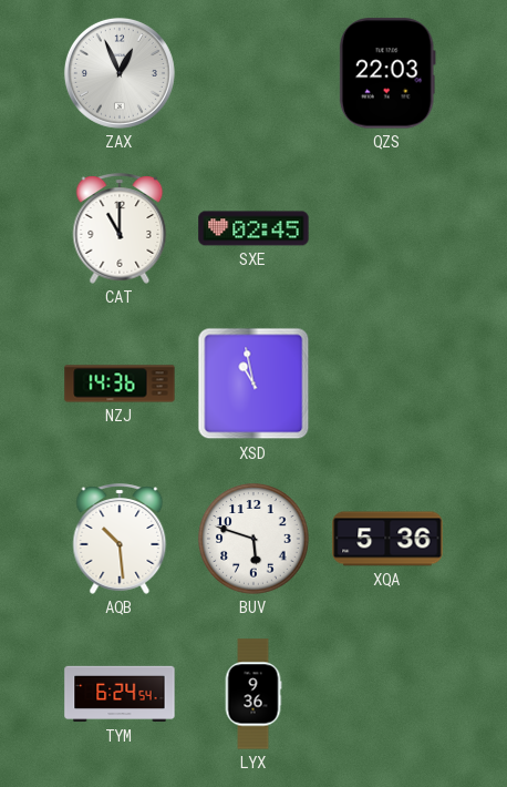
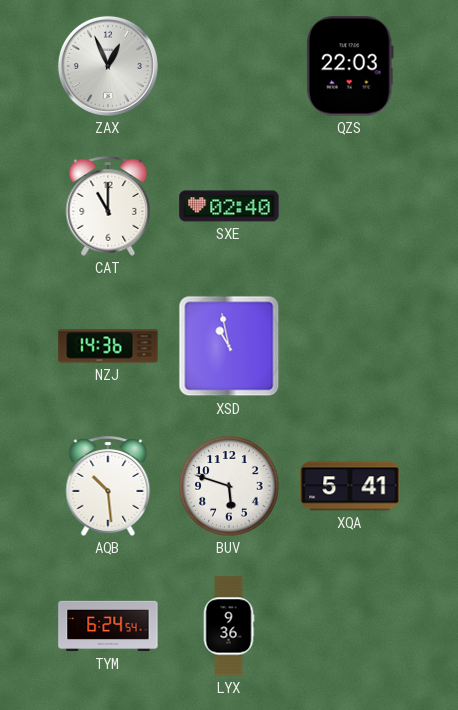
SXE: 02:45 -> 02:40
XQA: 5:36 -> 5:41
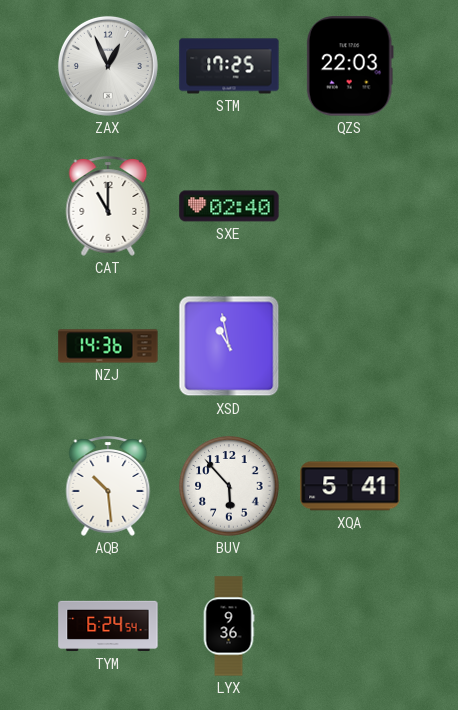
STM: none -> 17:25
BUV: 5:48 -> 5:53
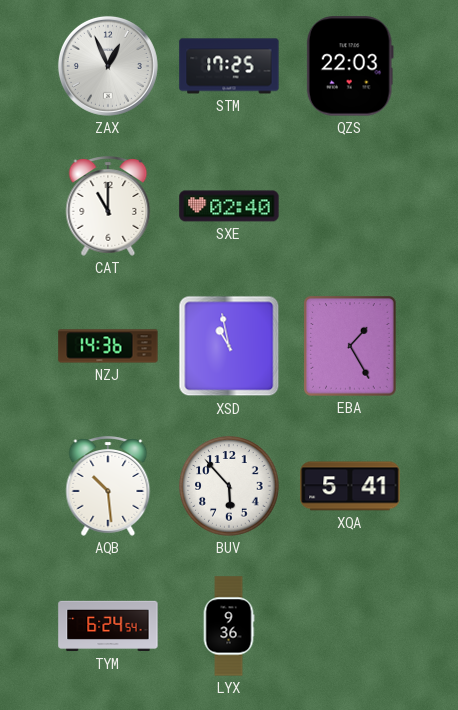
EBA: none -> 1:25
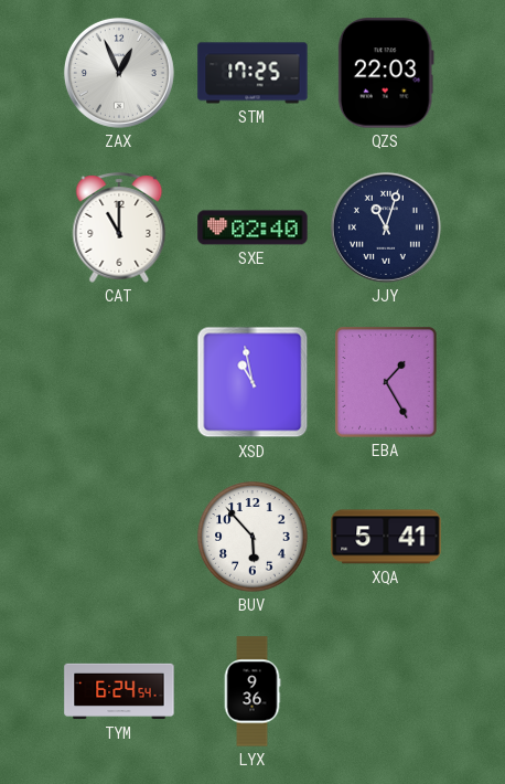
JJY: none -> 11:03
NZJ: 14:36 -> none
AQB: 10:29 -> none
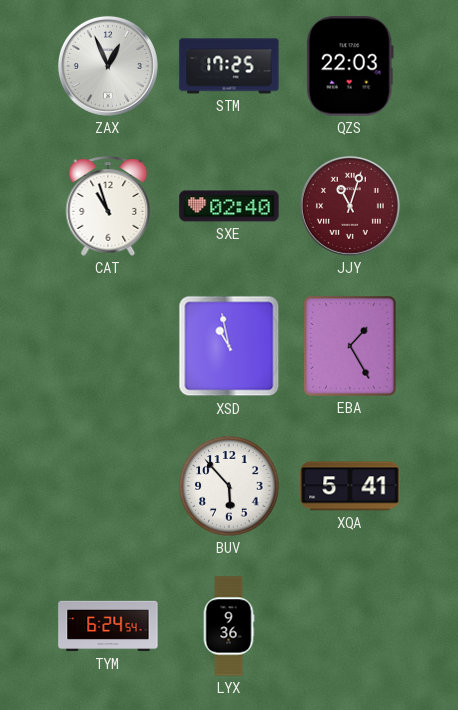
CAT: 11:00 -> 10:57
JJY dial: navy -> burgundy
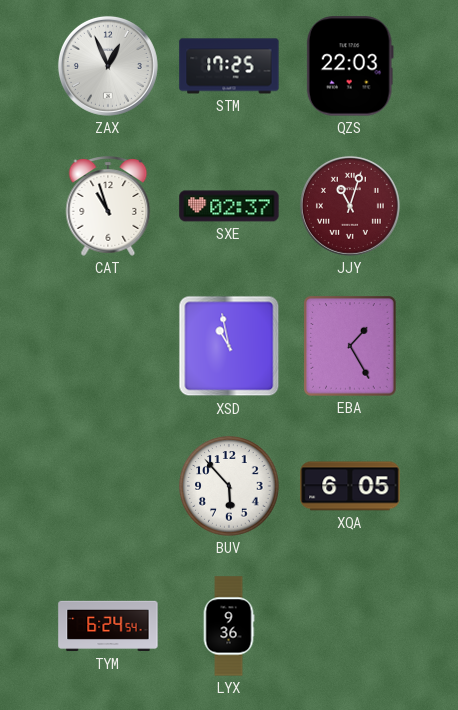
SXE: 02:40 -> 02:37
XQA: 5:41 -> 6:05
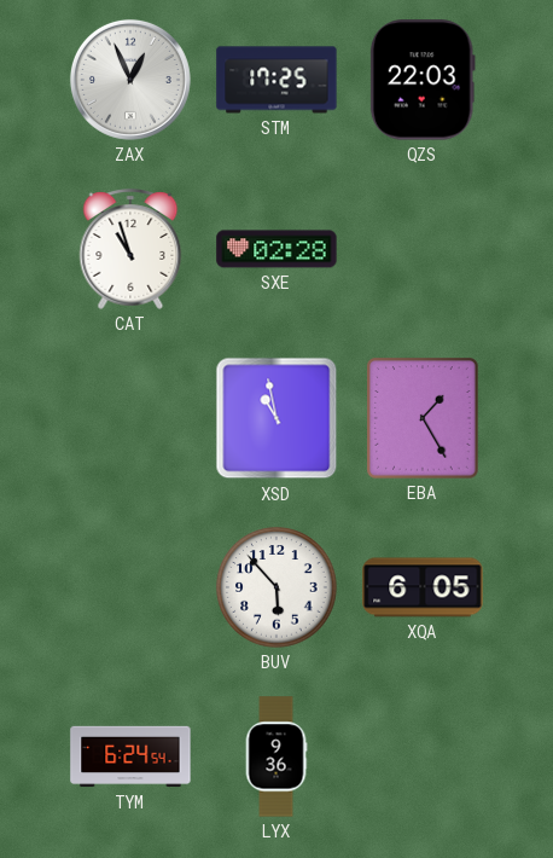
SXE: 02:37 -> 02:28
JJY: 11:03 -> none
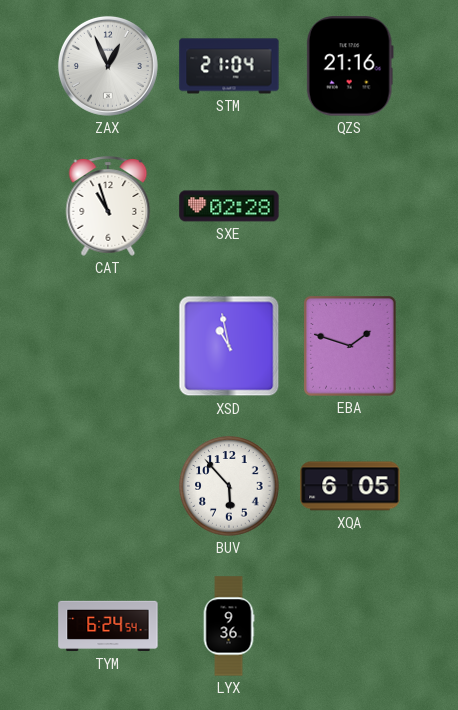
STM: 17:25 -> 21:04
QZS: 22:03 -> 21:16
EBA: 1:25 -> 1:48
